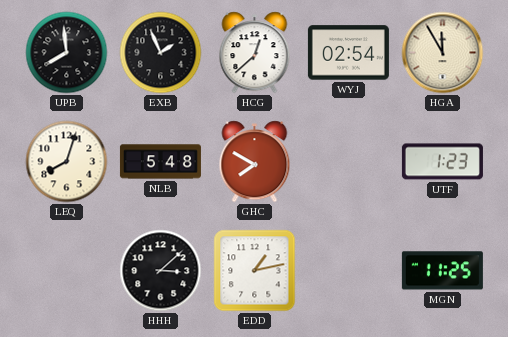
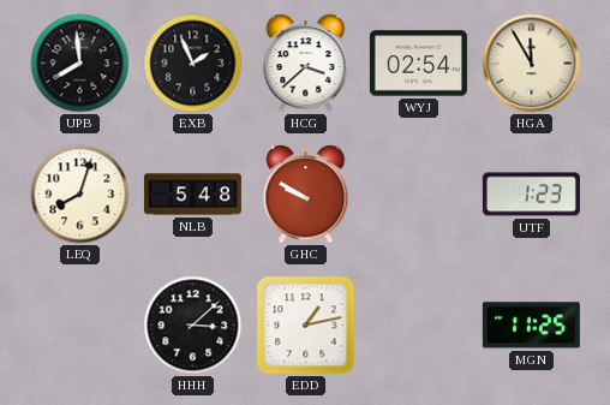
HCG: 12:38 -> 3:38
GHC: 7:50 -> 9:50
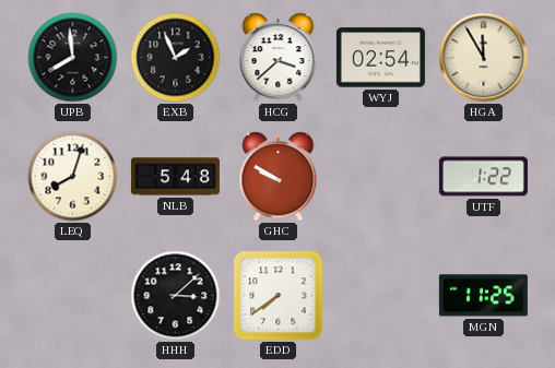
UTF: 1:23 -> 1:22
EDD: 1:13 -> 7:39
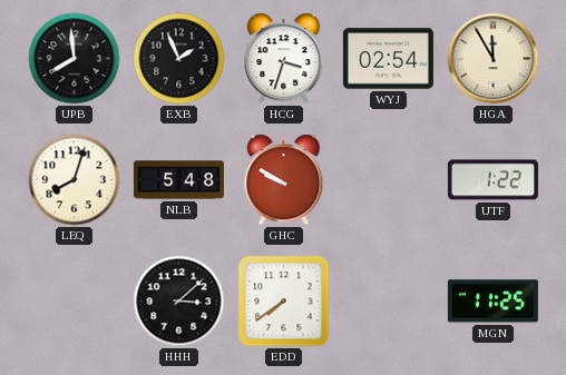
HCG: 3:38 -> 3:33
